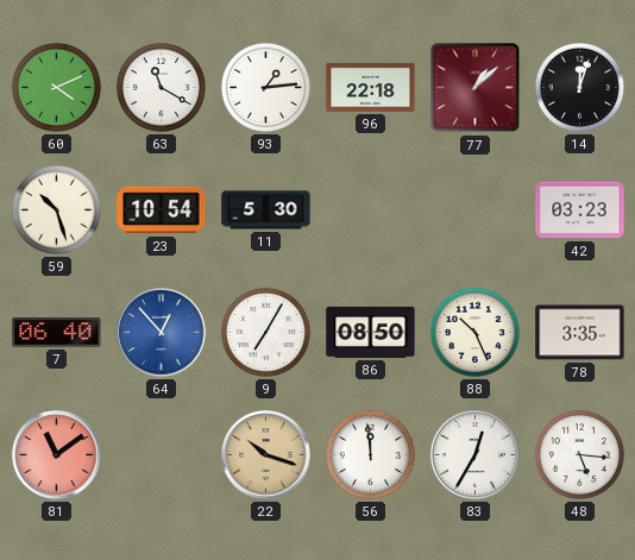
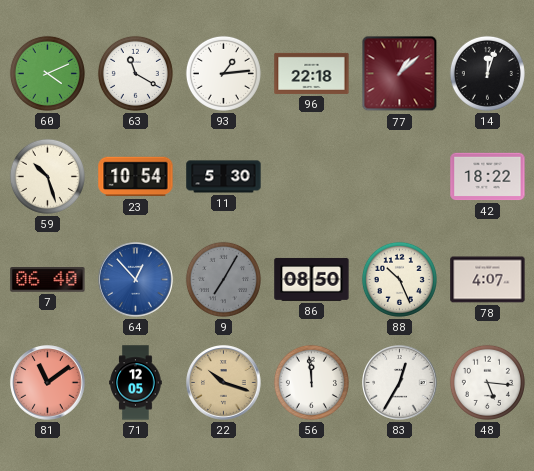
42: 03:23 -> 18:22
9 dial: white -> grey
78: 3:35 -> 4:07
71: none -> 12:05
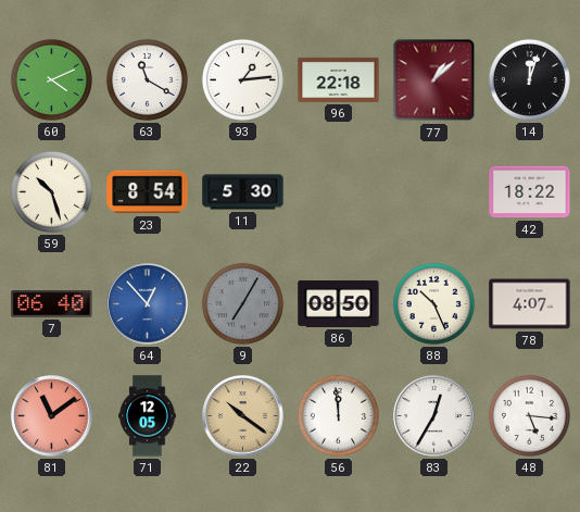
23: 10:54 -> 8:54
22: 10:18 -> 10:21
